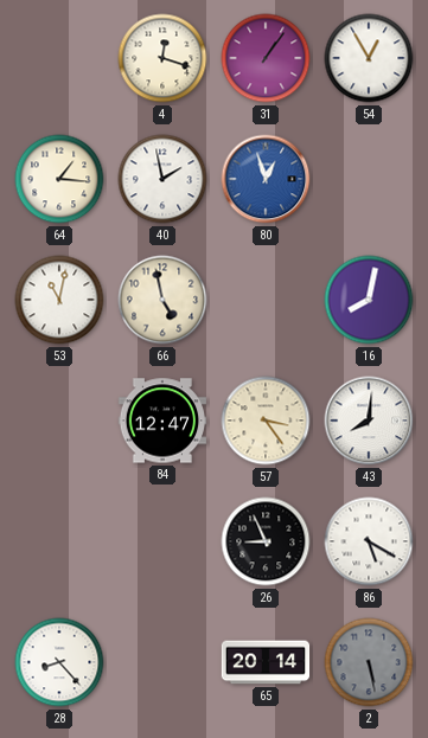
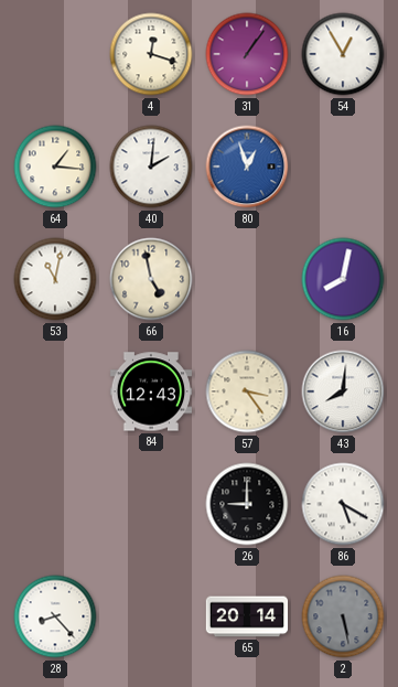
40: 1:58 -> 2:01
84: 12:47 -> 12:43
26: 8:56 -> 9:00
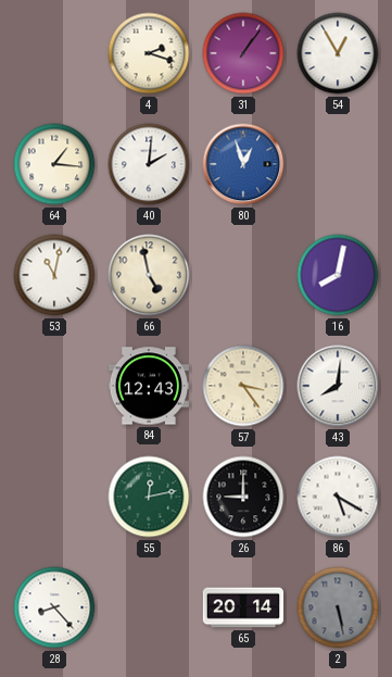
4: 12:18 -> 2:18
55: none -> 12:13
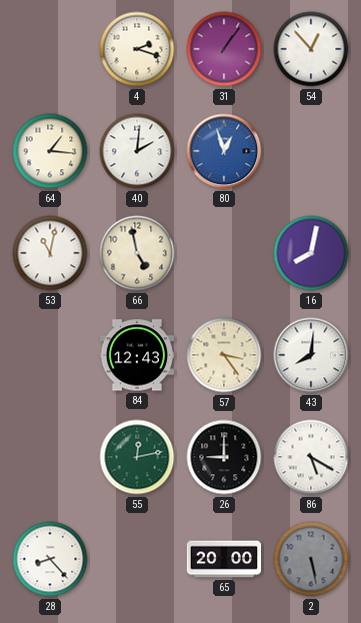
54: 12:55 -> 12:53
65: 20:14 -> 20:00
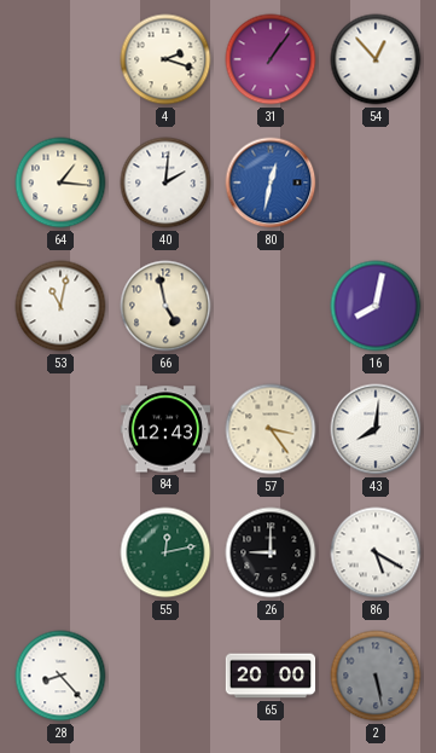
80: 12:57 -> 12:32
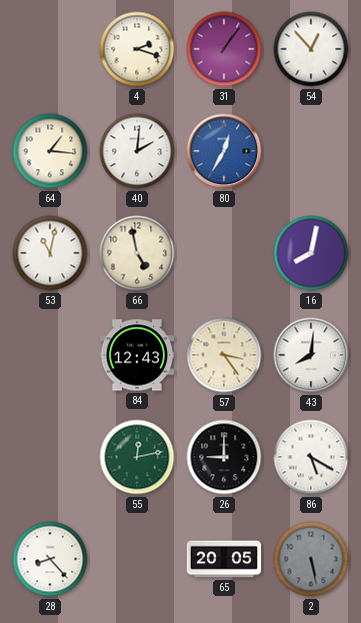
80: 12:32 -> 12:35
65: 20:00 -> 20:05
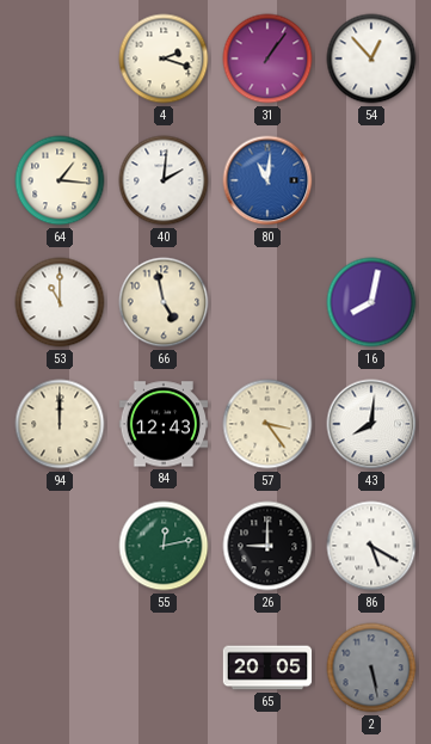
80: 12:35 -> 11:01
53: 11:02 -> 11:00
94: none -> 12:00
28: 8:23 -> none
